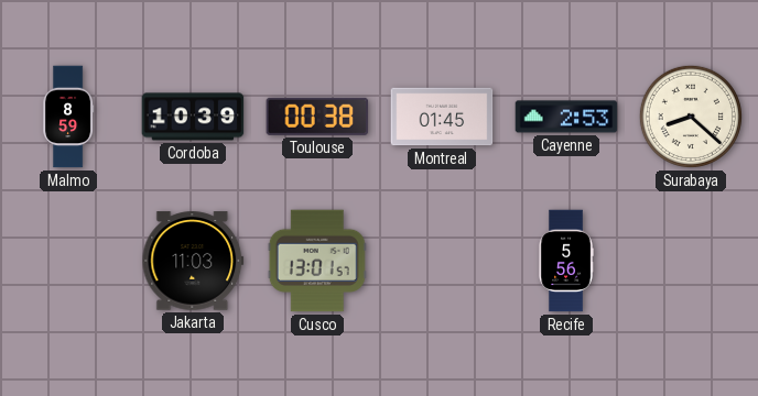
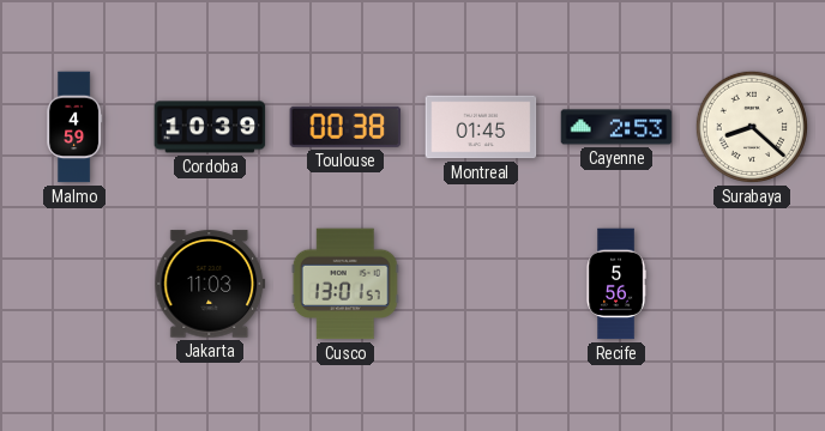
Malmo: 8:59 -> 4:59
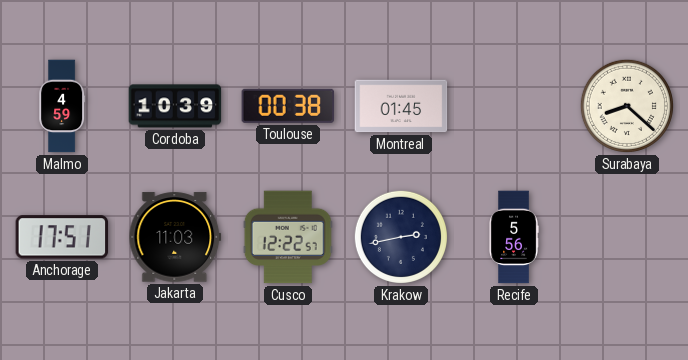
Cayenne: 2:53 -> none
Anchorage: none -> 17:51
Cusco: 13:01 -> 12:22
Krakow: none -> 2:43
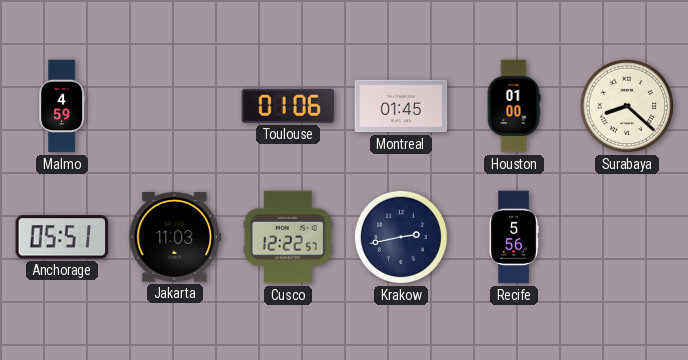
Cordoba: 10:39 -> none
Toulouse: 00:38 -> 01:06
Houston: none -> 01:00
Anchorage: 17:51 -> 05:51
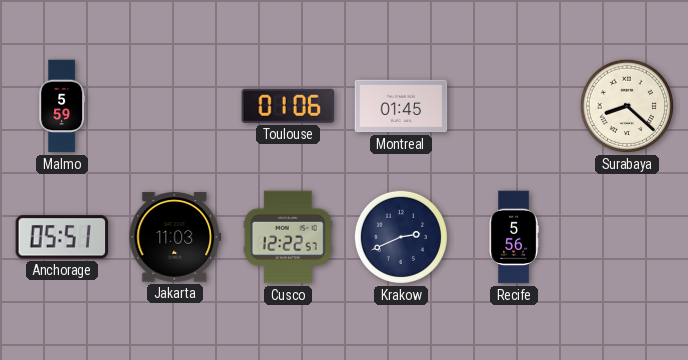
Malmo: 4:59 -> 5:59
Houston: 01:00 -> none
Krakow: 2:43 -> 2:41
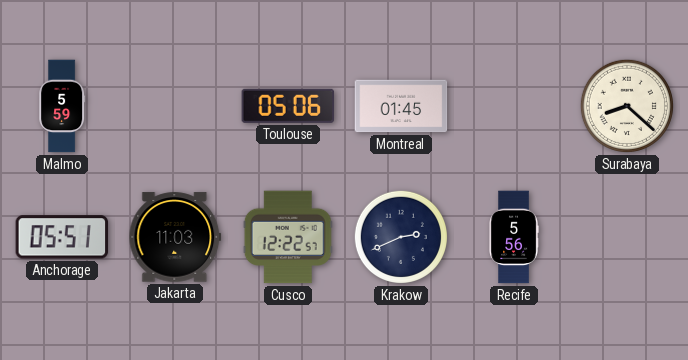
Toulouse: 01:06 -> 05:06
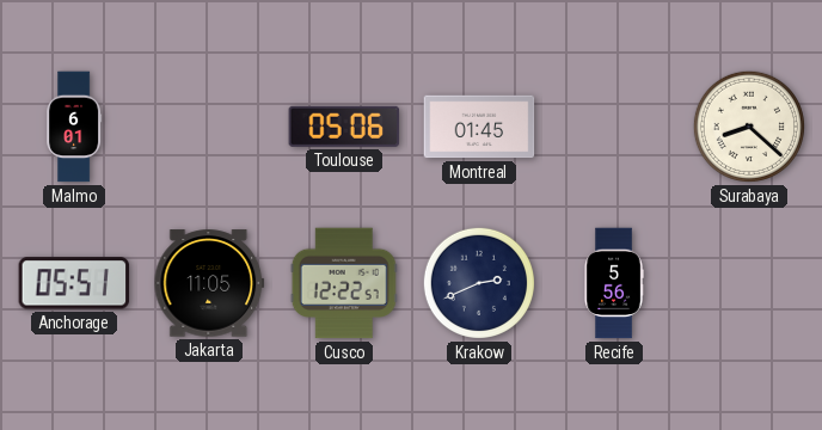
Malmo: 5:59 -> 6:01
Jakarta: 11:03 -> 11:05
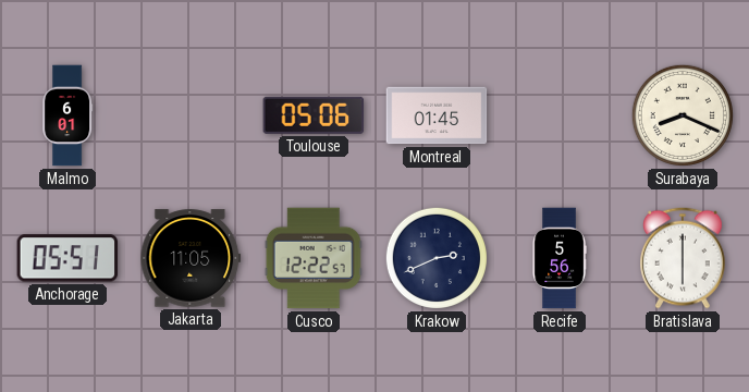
Surabaya: 8:22 -> 8:19
Bratislava: none -> 6:00
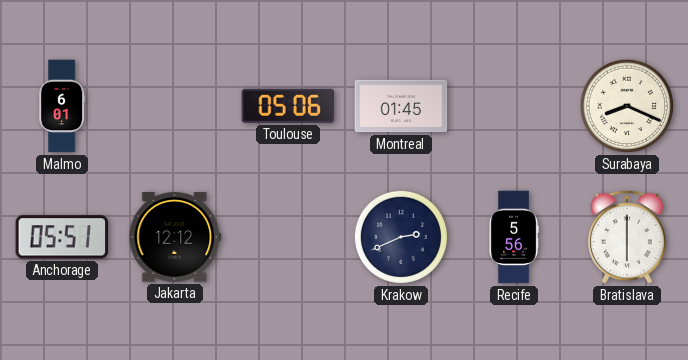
Jakarta: 11:05 -> 12:12
Cusco: 12:22 -> none
